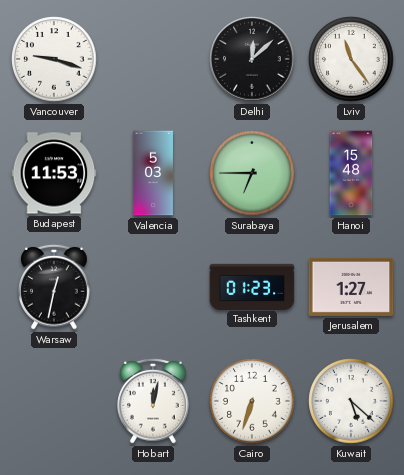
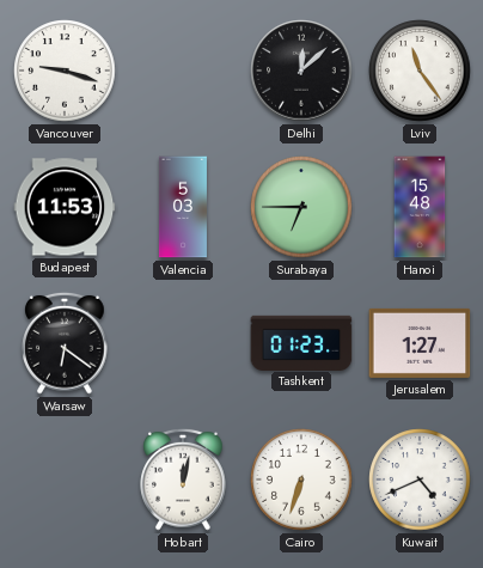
Warsaw: 12:32 -> 6:21
Kuwait: 5:22 -> 4:41
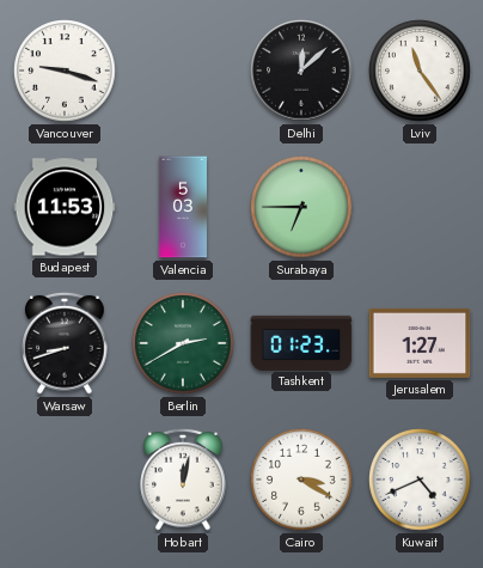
Hanoi: 15:48 -> none
Warsaw: 6:21 -> 8:42
Berlin: none -> 2:40
Cairo: 6:33 -> 3:20
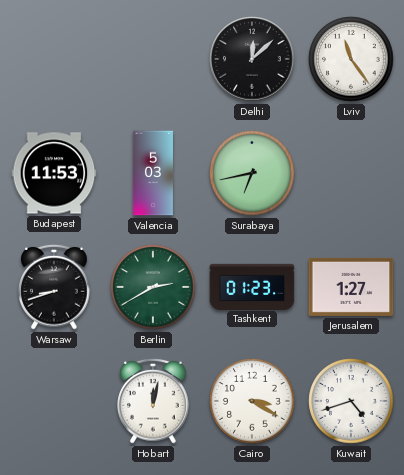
Vancouver: 9:18 -> none
Surabaya: 6:45 -> 6:43
Kuwait: 4:41 -> 4:42
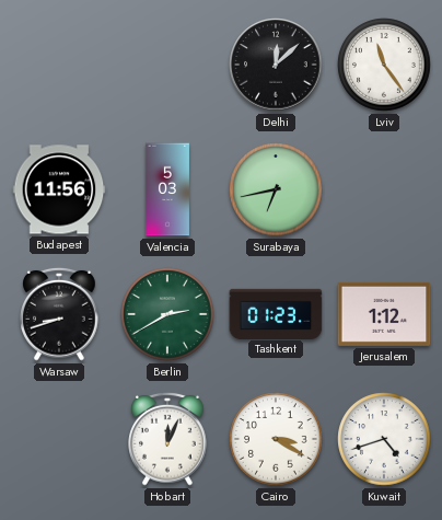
Budapest: 11:53 -> 11:56
Jerusalem: 1:27 -> 1:12
Hobart: 12:02 -> 12:04
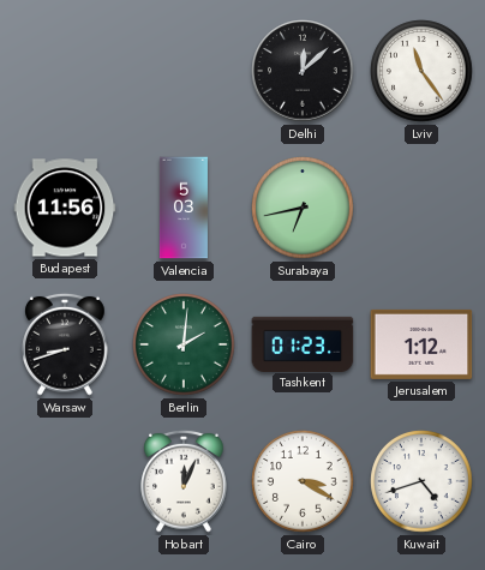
Berlin: 2:40 -> 2:01
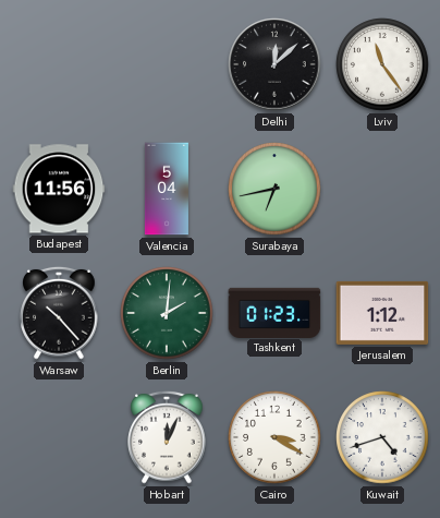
Valencia: 5:03 -> 5:04
Warsaw: 8:42 -> 10:23
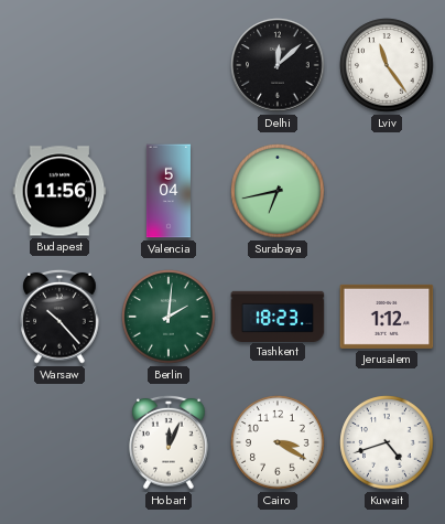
Tashkent: 01:23 -> 18:23
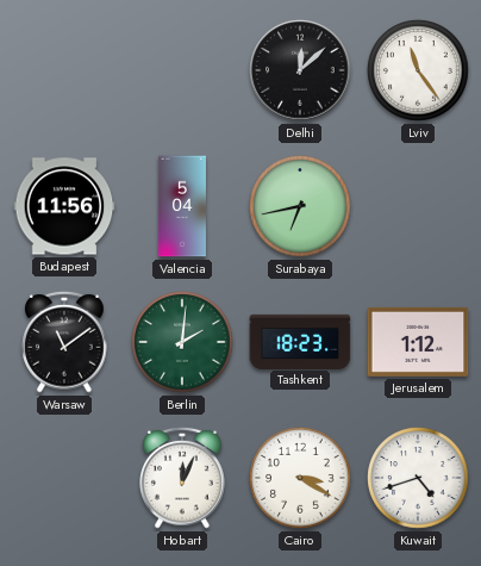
Warsaw: 10:23 -> 11:09
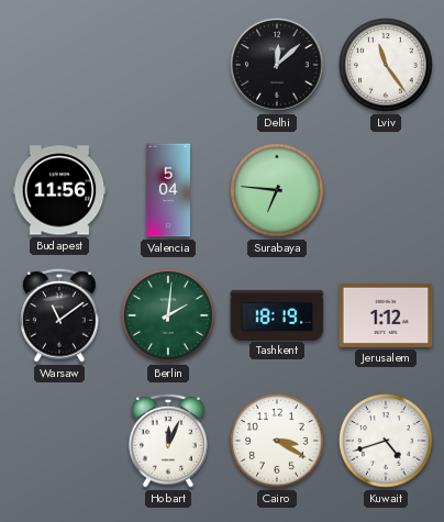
Surabaya: 6:43 -> 6:46
Tashkent: 18:23 -> 18:19
